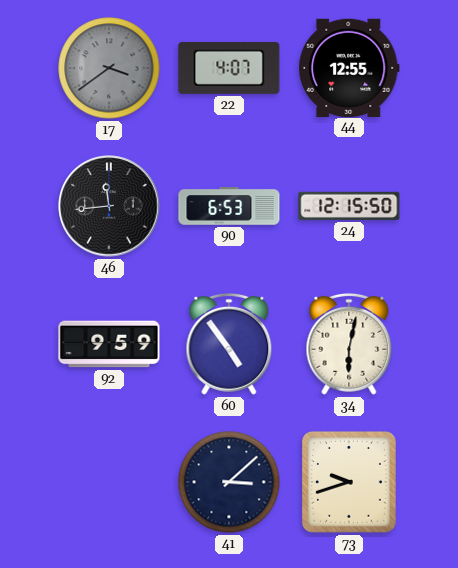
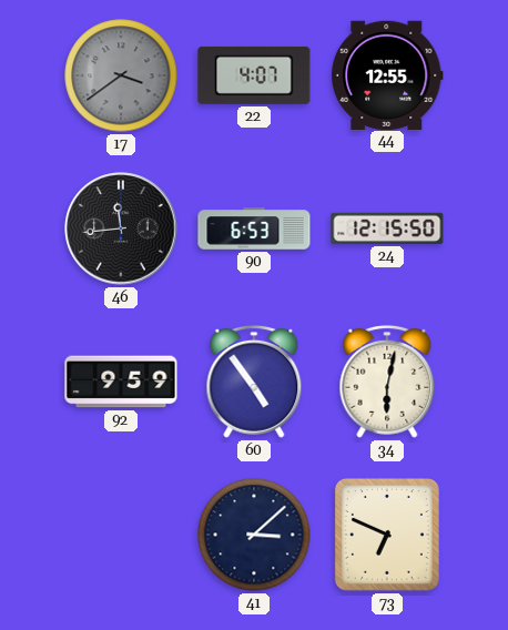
73: 9:42 -> 6:49
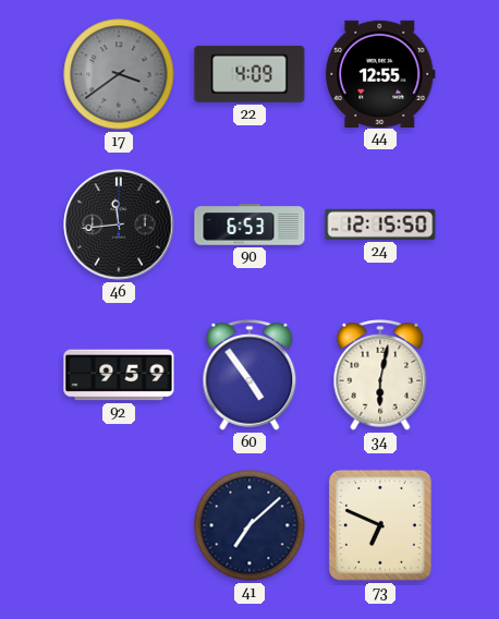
22: 4:07 -> 4:09
41: 3:08 -> 7:08
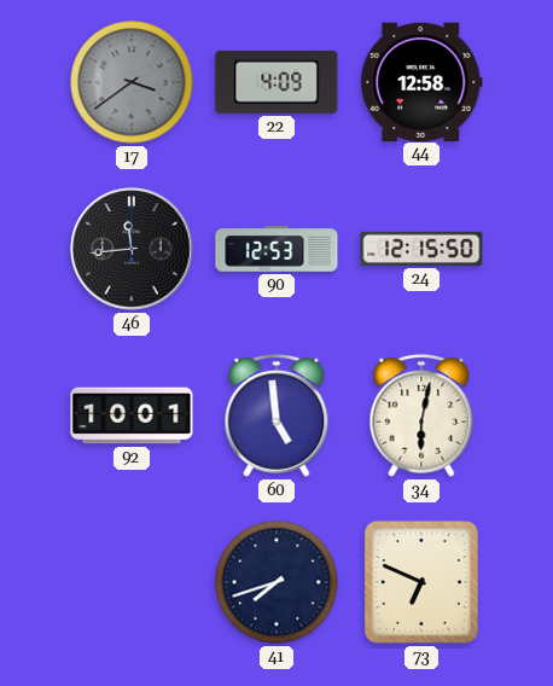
44: 12:55 -> 12:58
90: 6:53 -> 12:53
92: 9:59 -> 10:01
60: 4:54 -> 4:59
41: 7:08 -> 7:42
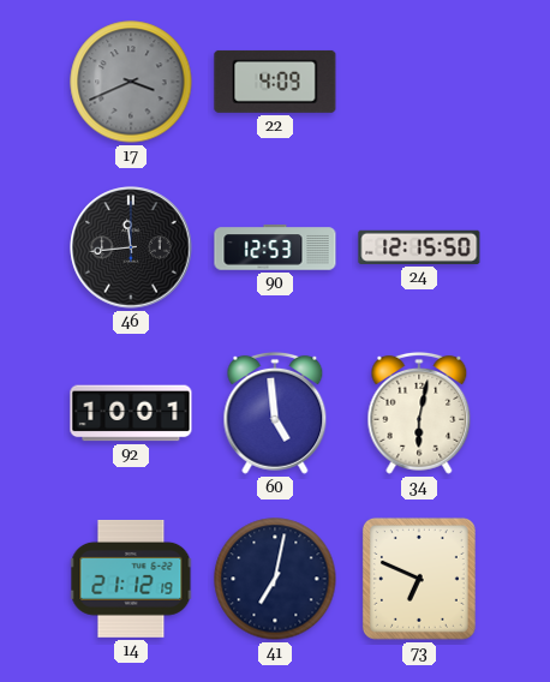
17: 3:39 -> 3:41
44: 12:58 -> none
14: none -> 21:12
41: 7:42 -> 7:02
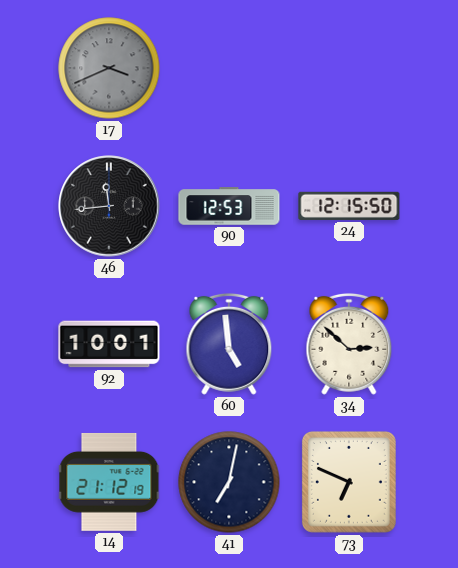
22: 4:09 -> none
34: 6:02 -> 2:52
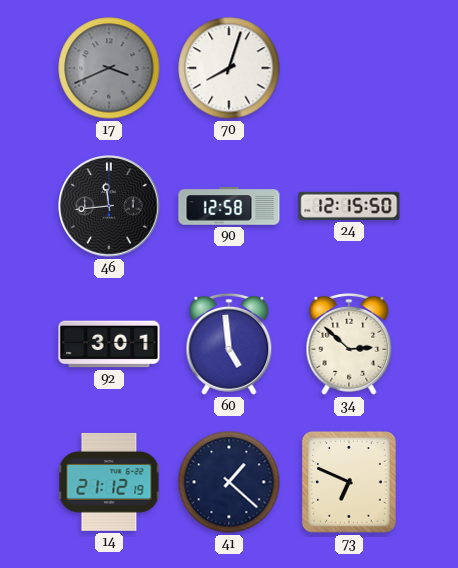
70: none -> 8:03
90: 12:53 -> 12:58
92: 10:01 -> 3:01
41: 7:02 -> 1:22
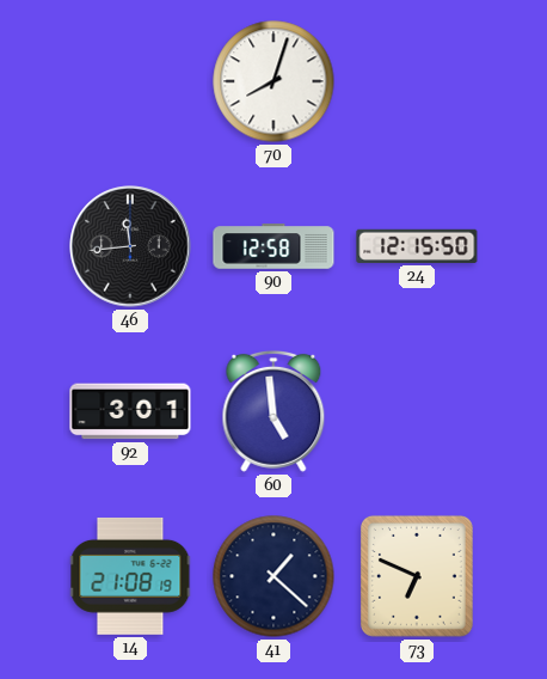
17: 3:41 -> none
34: 2:52 -> none
14: 21:12 -> 21:08
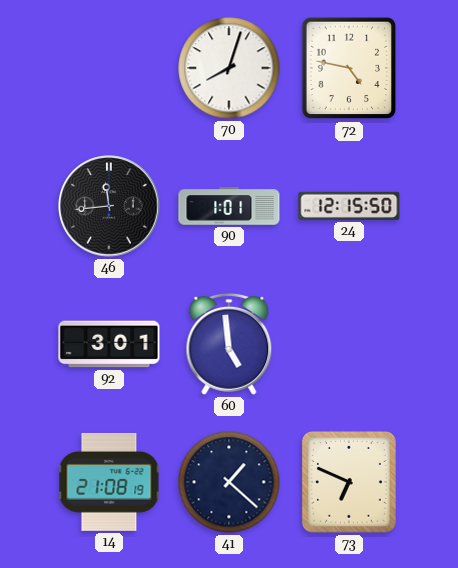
72: none -> 4:47
90: 12:58 -> 1:01
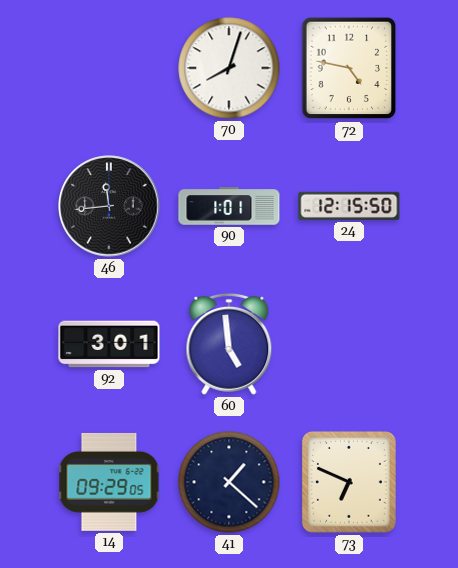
14: 21:08 -> 09:29
